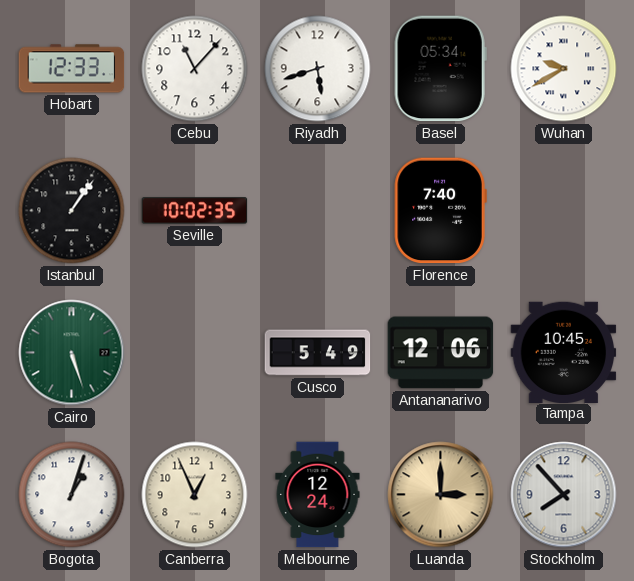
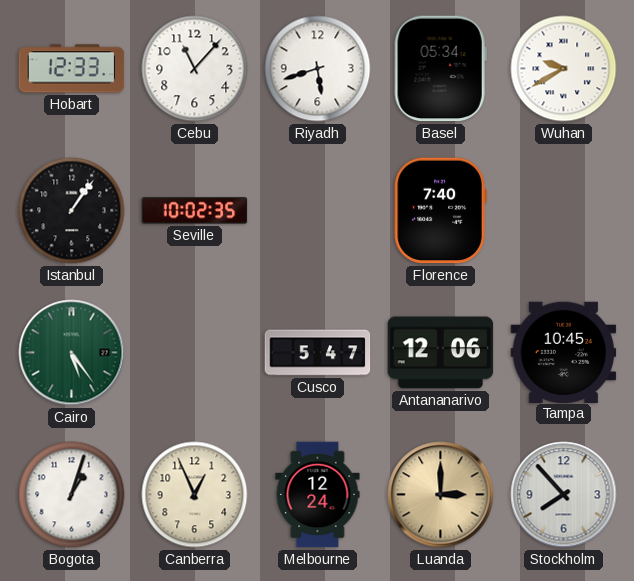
Cairo: 5:27 -> 5:24
Cusco: 5:49 -> 5:47
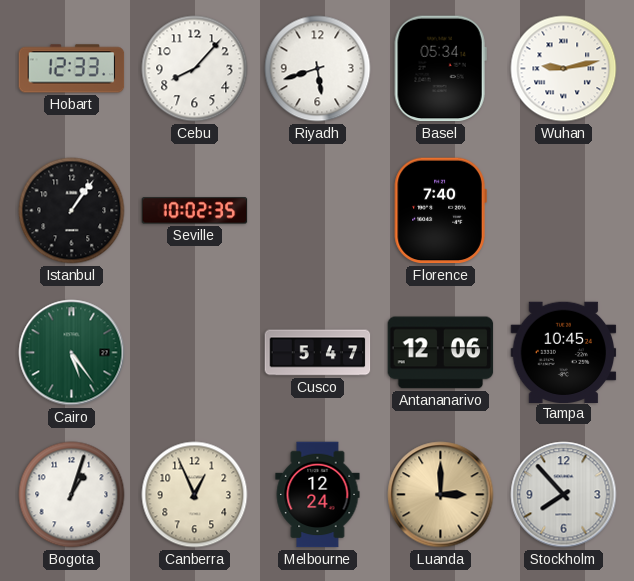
Cebu: 11:07 -> 8:07
Wuhan: 9:40 -> 9:13
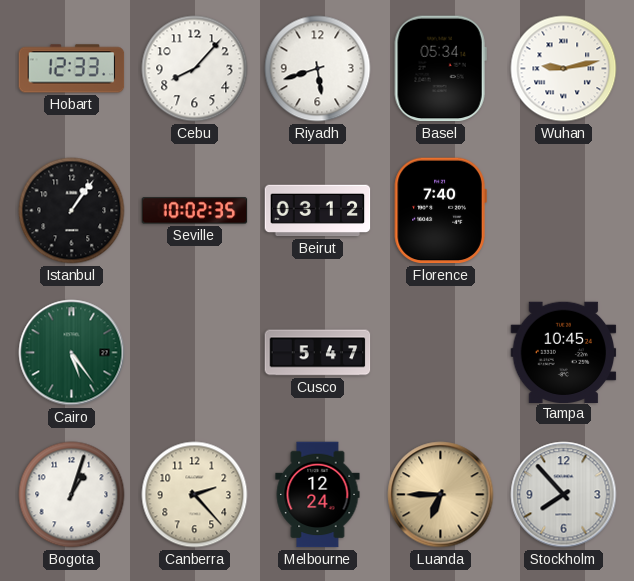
Beirut: none -> 03:12
Antananarivo: 12:06 -> none
Canberra: 12:56 -> 2:23
Luanda: 3:00 -> 6:45
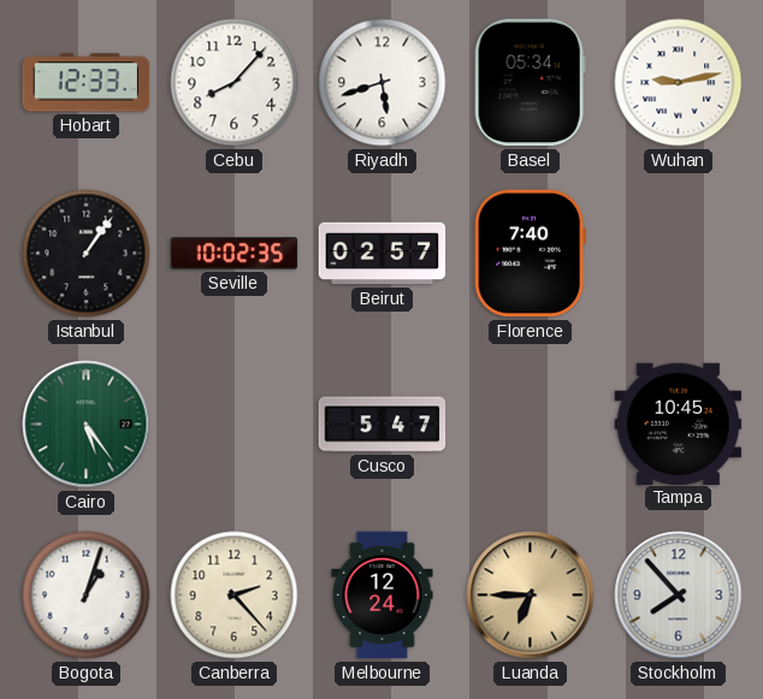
Beirut: 03:12 -> 02:57
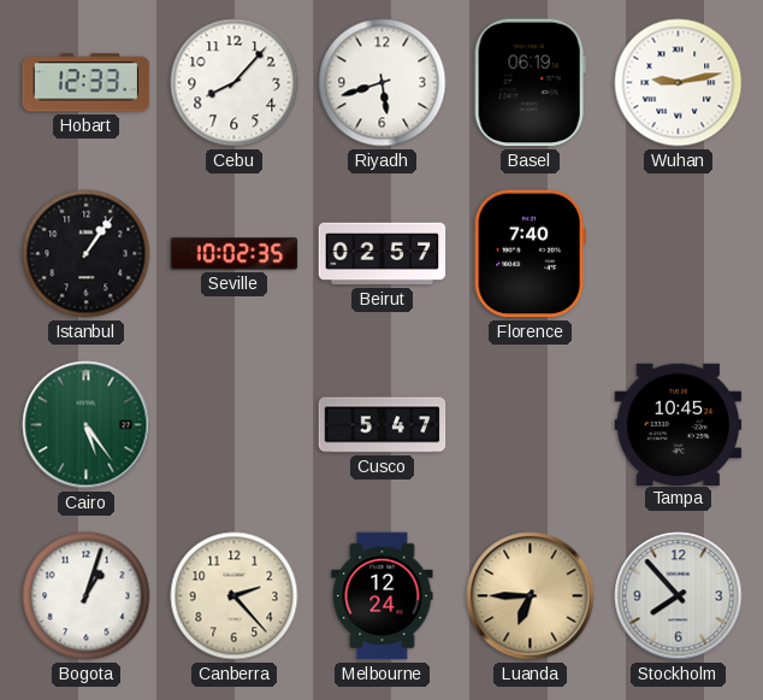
Basel: 05:34 -> 06:19
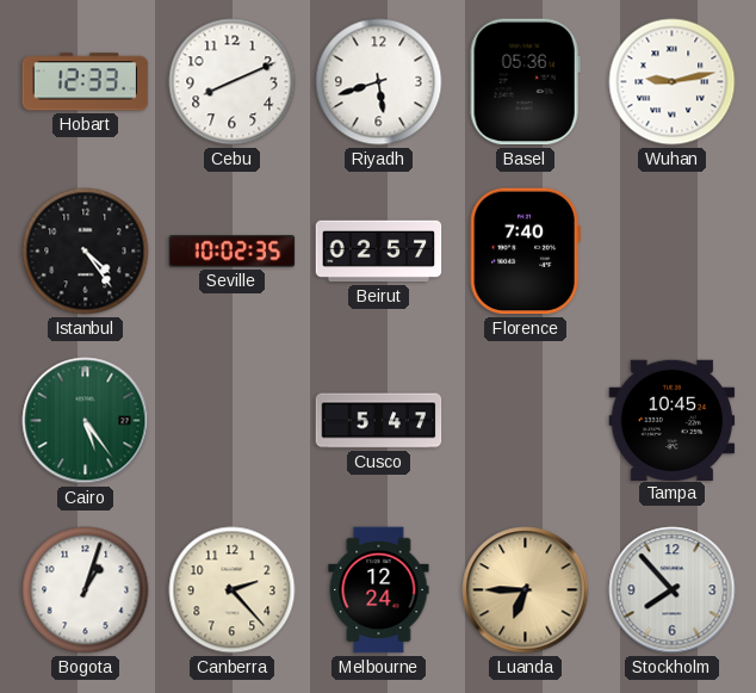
Cebu: 8:07 -> 8:11
Basel: 06:19 -> 05:36
Istanbul: 1:06 -> 4:24
